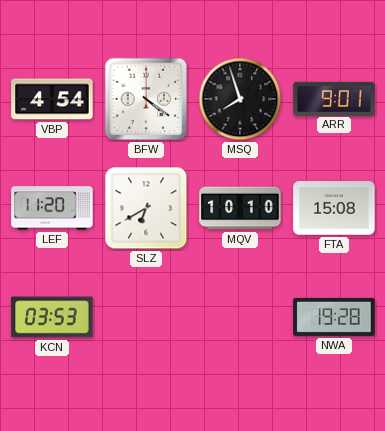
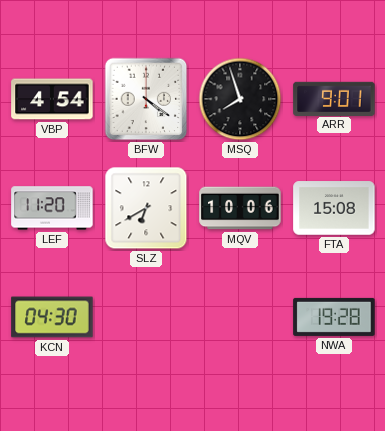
MQV: 10:10 -> 10:06
KCN: 03:53 -> 04:30
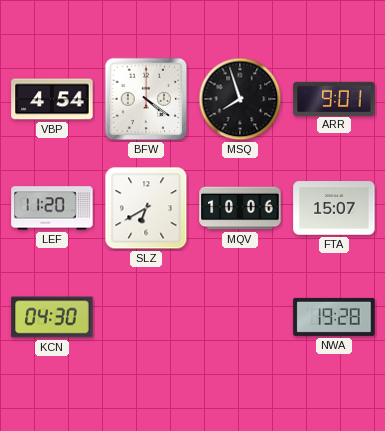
FTA: 15:08 -> 15:07
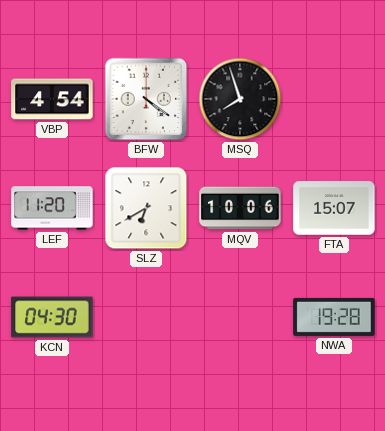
ARR: 9:01 -> none
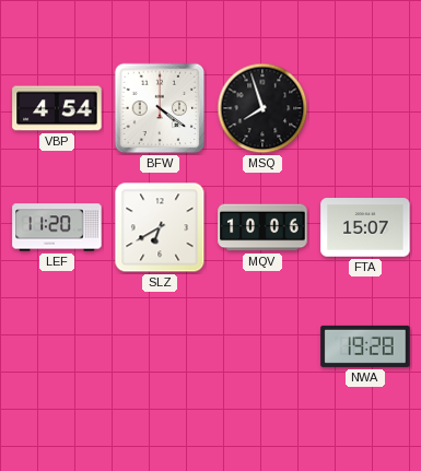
KCN: 04:30 -> none
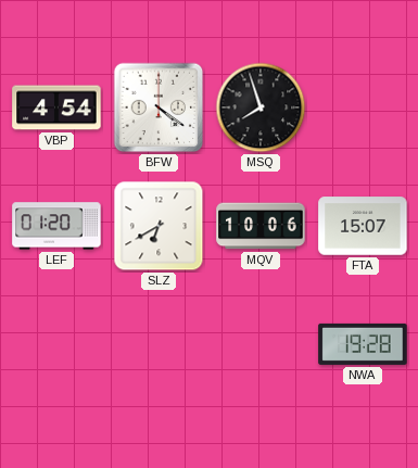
LEF: 11:20 -> 01:20
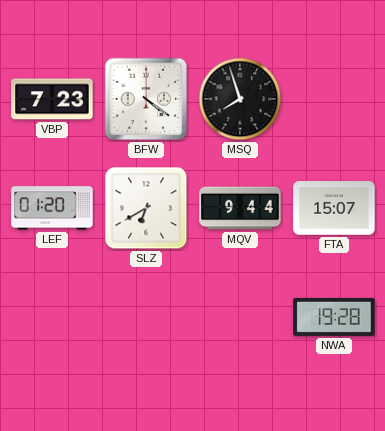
VBP: 4:54 -> 7:23
MQV: 10:06 -> 9:44
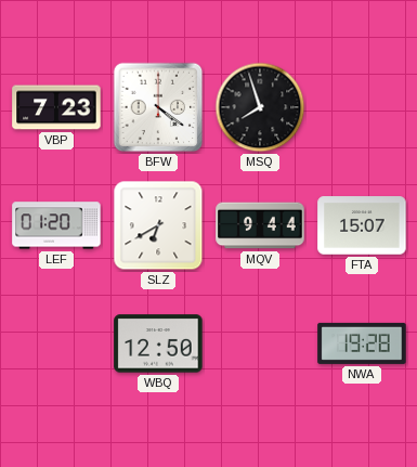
WBQ: none -> 12:50
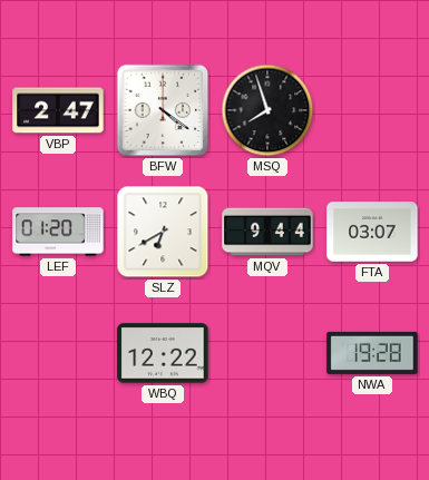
VBP: 7:23 -> 2:47
FTA: 15:07 -> 03:07
WBQ: 12:50 -> 12:22
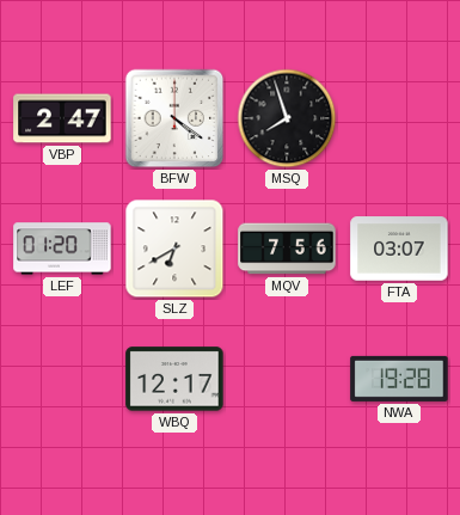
MQV: 9:44 -> 7:56
WBQ: 12:22 -> 12:17
